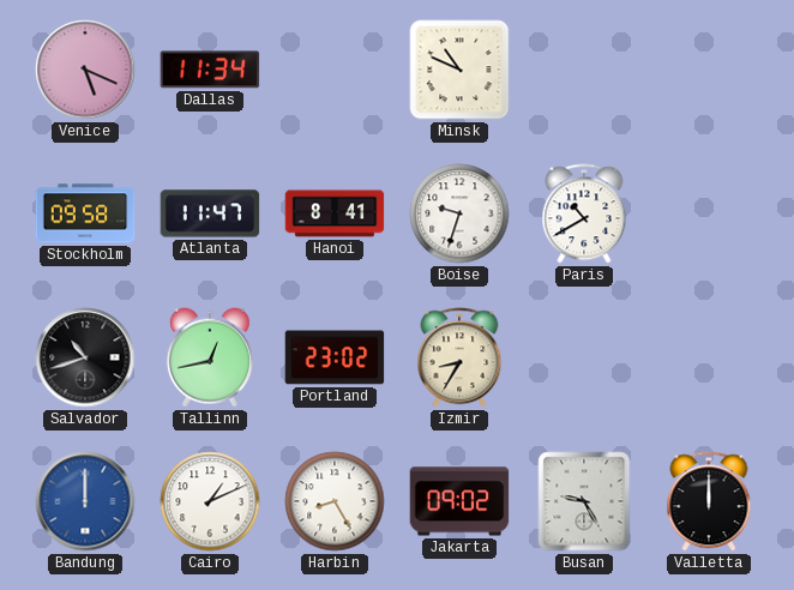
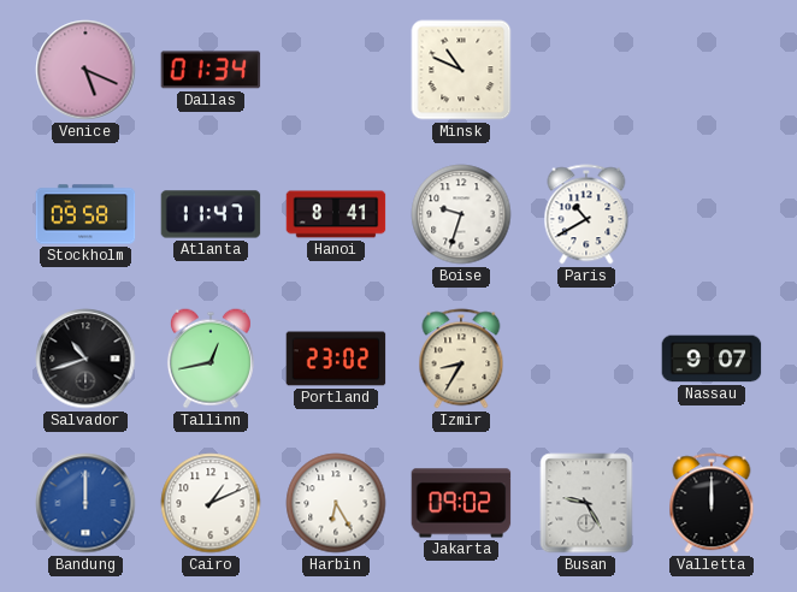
Dallas: 11:34 -> 01:34
Nassau: none -> 9:07
Harbin: 8:25 -> 6:25
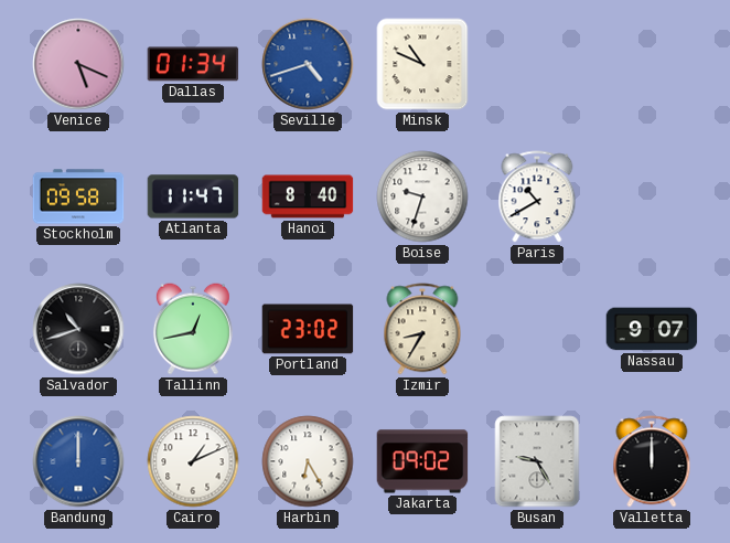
Seville: none -> 4:42
Hanoi: 8:41 -> 8:40
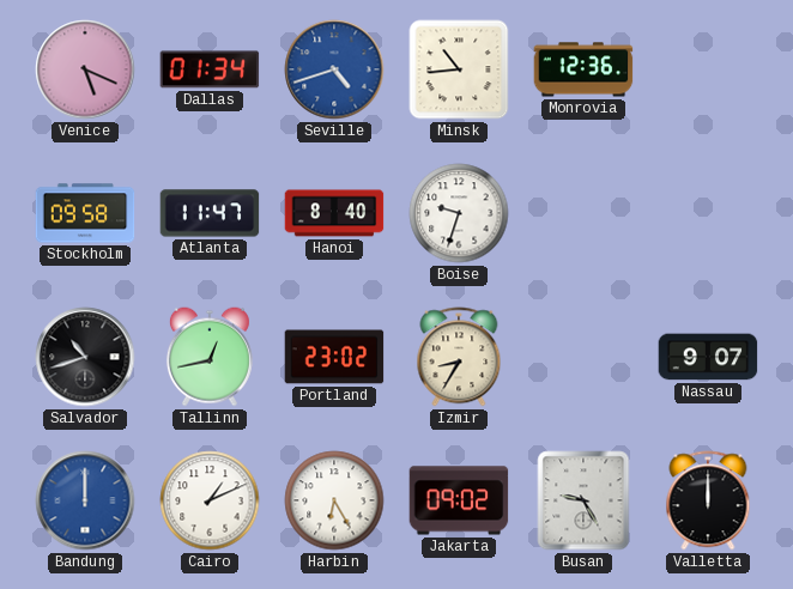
Minsk: 10:49 -> 10:44
Monrovia: none -> 12:36
Paris: 10:40 -> none
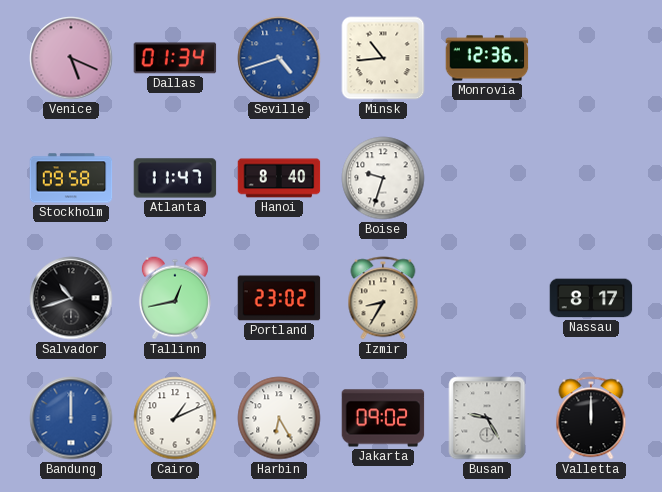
Nassau: 9:07 -> 8:17
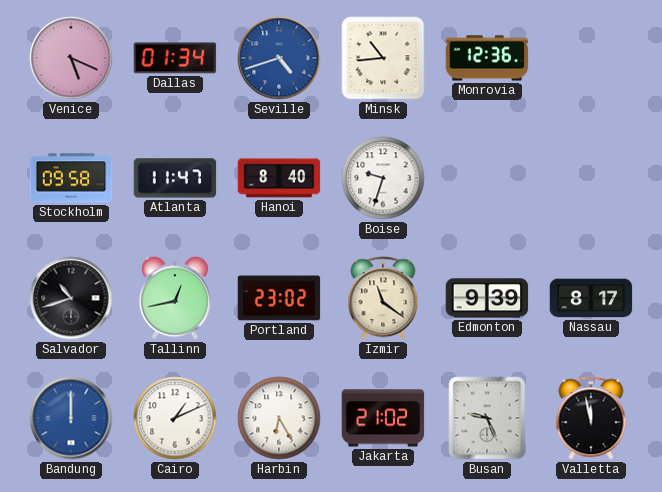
Izmir: 8:35 -> 11:21
Edmonton: none -> 9:39
Jakarta: 09:02 -> 21:02
Busan: 9:25 -> 9:26
Valletta: 12:00 -> 11:58
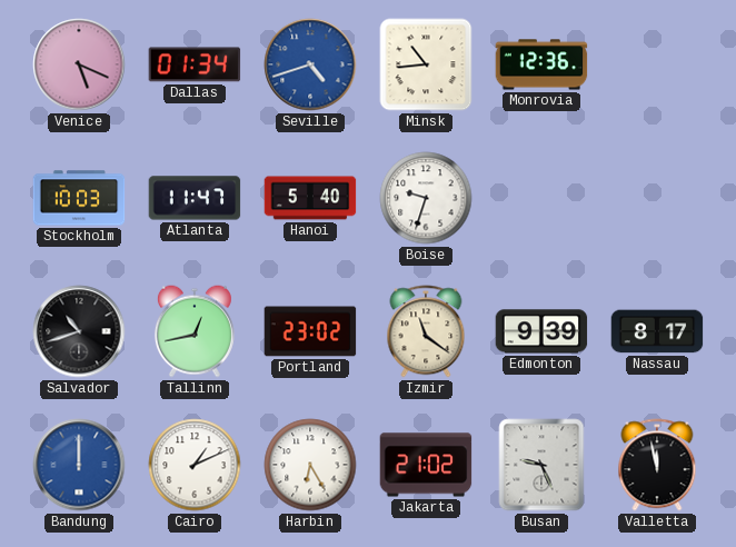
Stockholm: 09:58 -> 10:03
Hanoi: 8:40 -> 5:40
